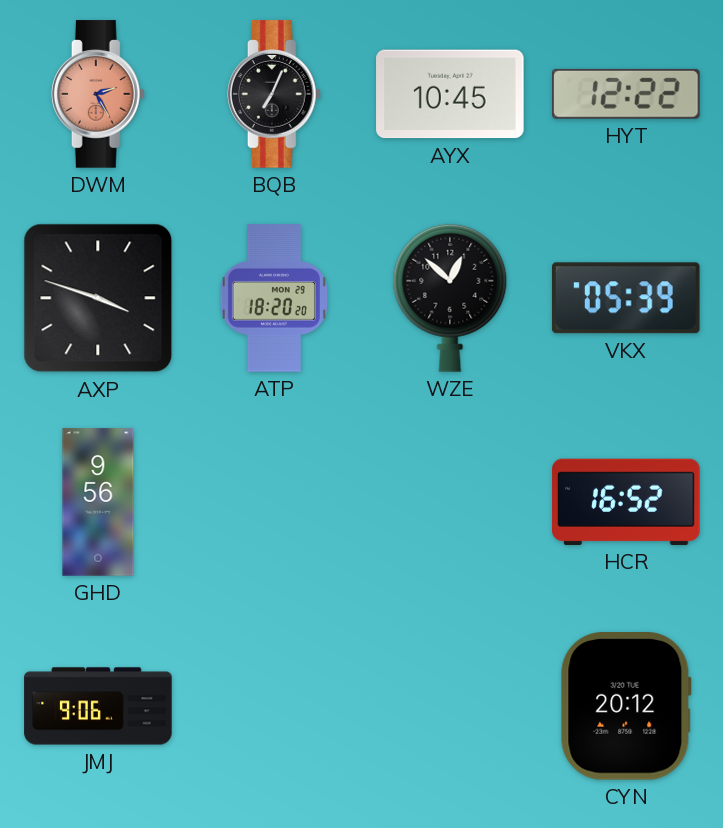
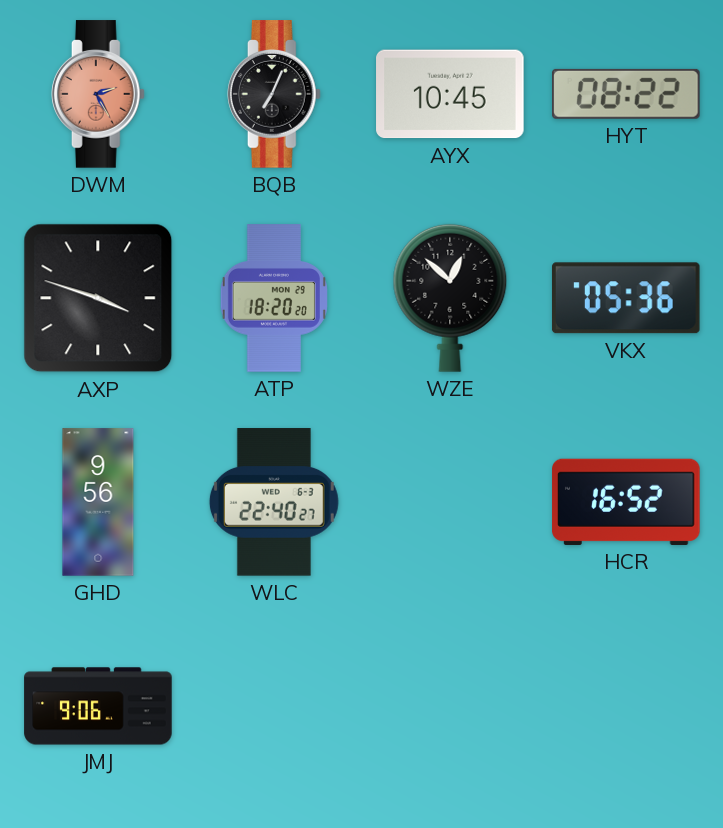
HYT: 12:22 -> 08:22
VKX: 05:39 -> 05:36
WLC: none -> 22:40
CYN: 20:12 -> none
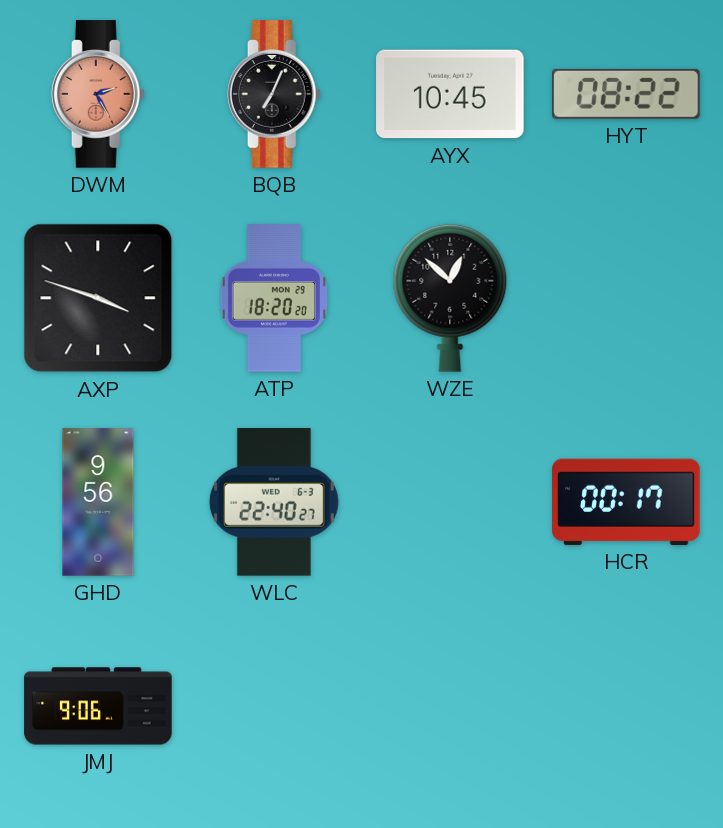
VKX: 05:36 -> none
HCR: 16:52 -> 00:17
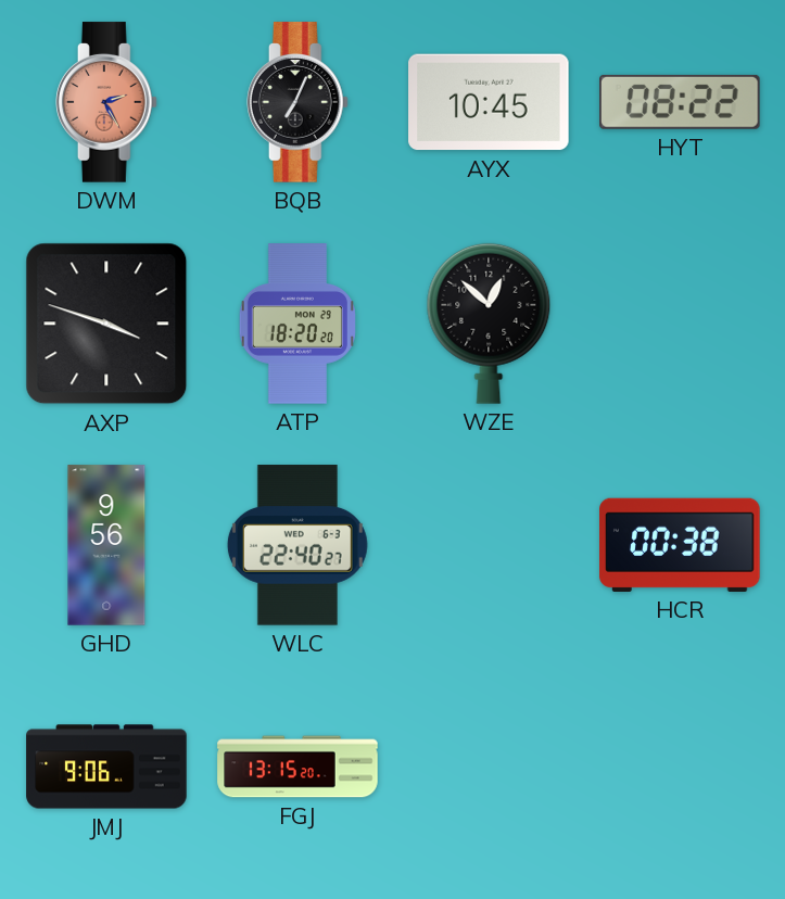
HCR: 00:17 -> 00:38
FGJ: none -> 13:15
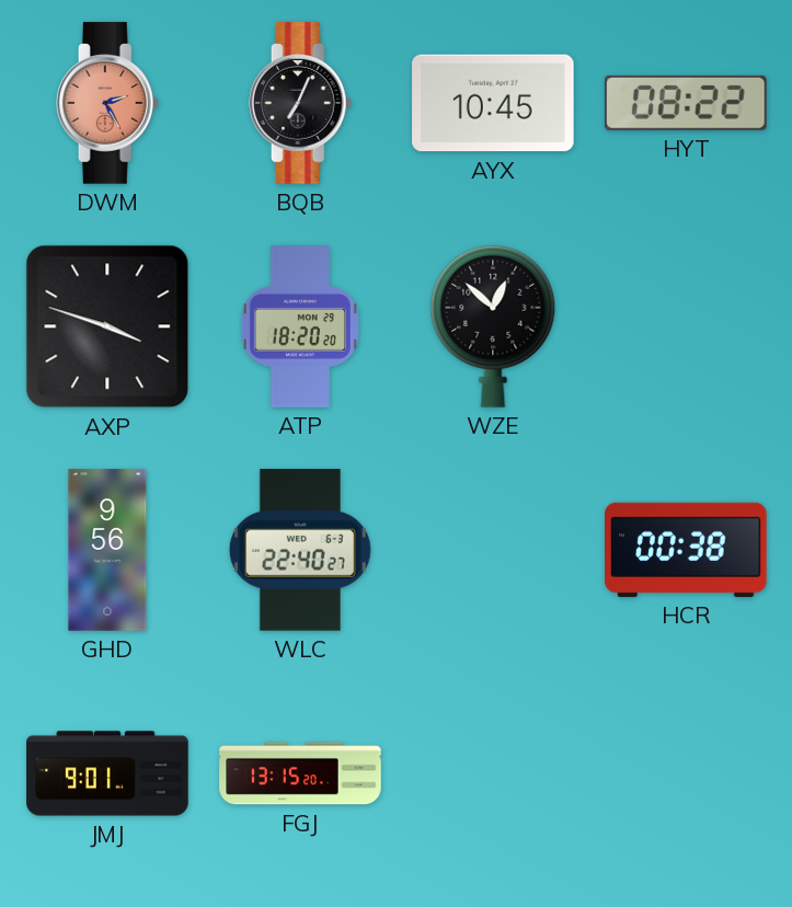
JMJ: 9:06 -> 9:01
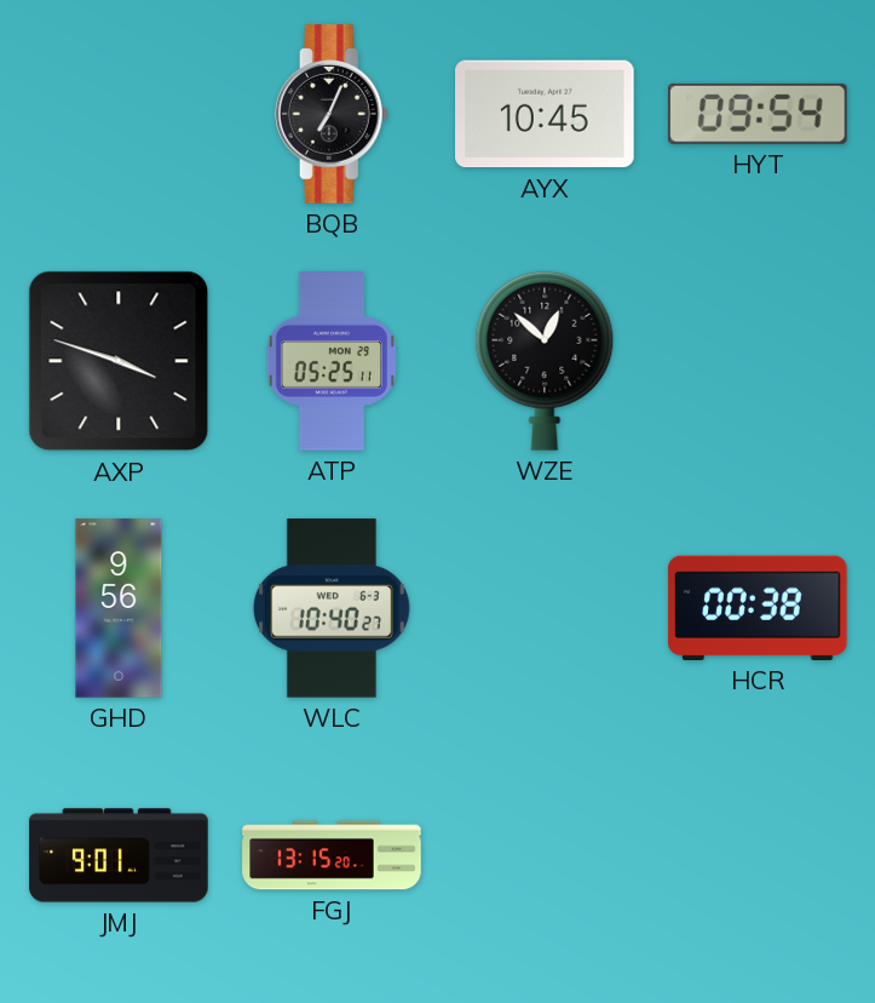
DWM: 2:25 -> none
HYT: 08:22 -> 09:54
ATP: 18:20 -> 05:25
WLC: 22:40 -> 10:40
